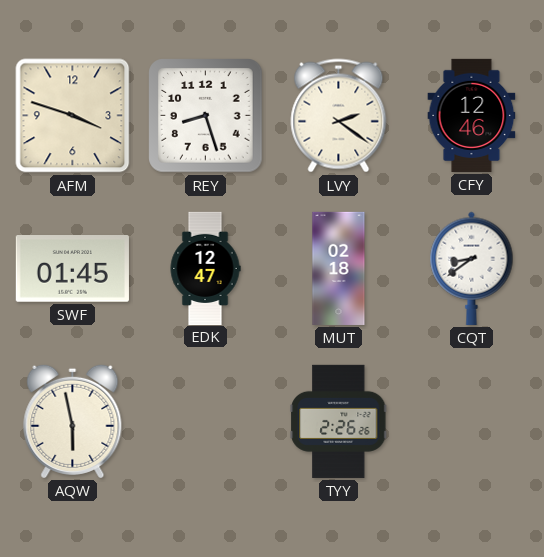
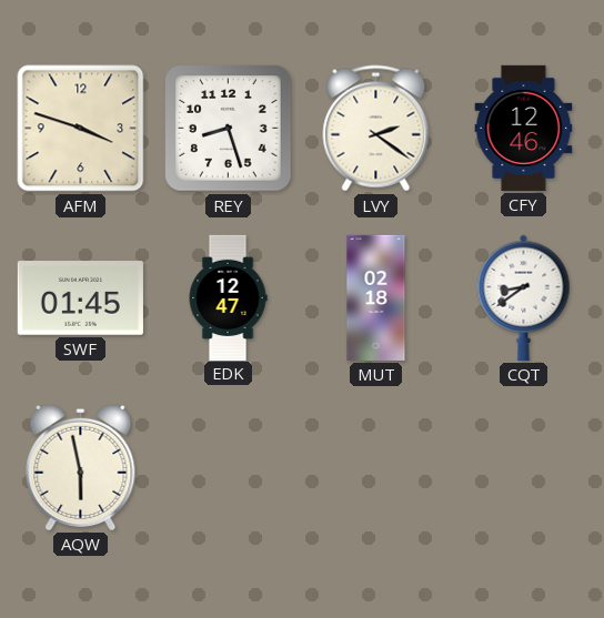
TYY: 2:26 -> none
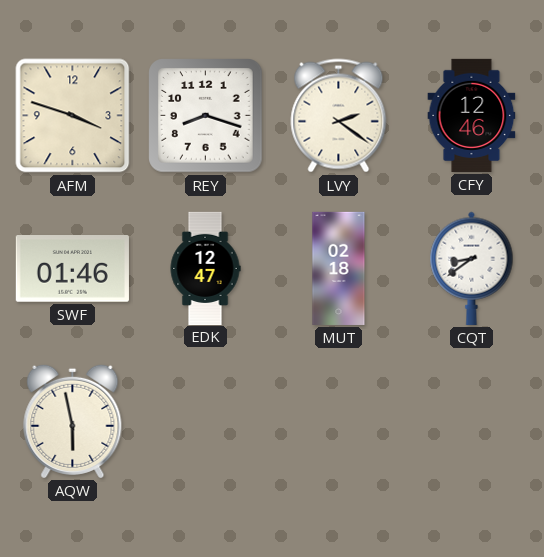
REY: 8:27 -> 8:18
SWF: 01:45 -> 01:46
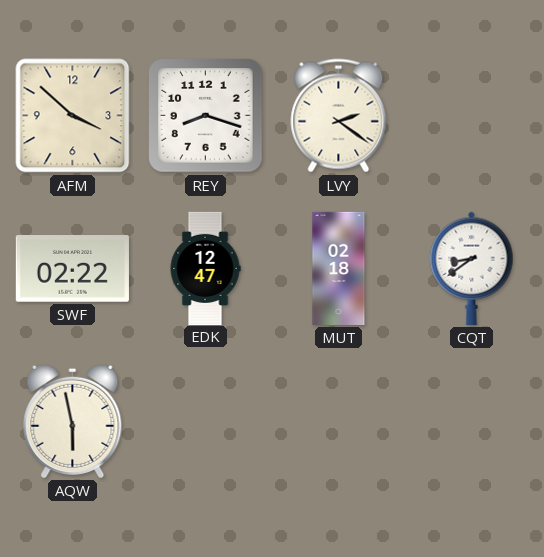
AFM: 3:48 -> 3:52
CFY: 12:46 -> none
SWF: 01:46 -> 02:22
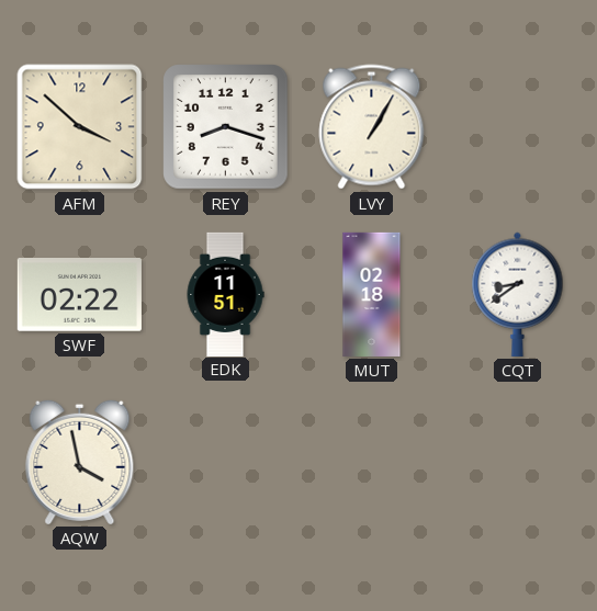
LVY: 2:21 -> 1:05
EDK: 12:47 -> 11:51
AQW: 5:58 -> 3:58
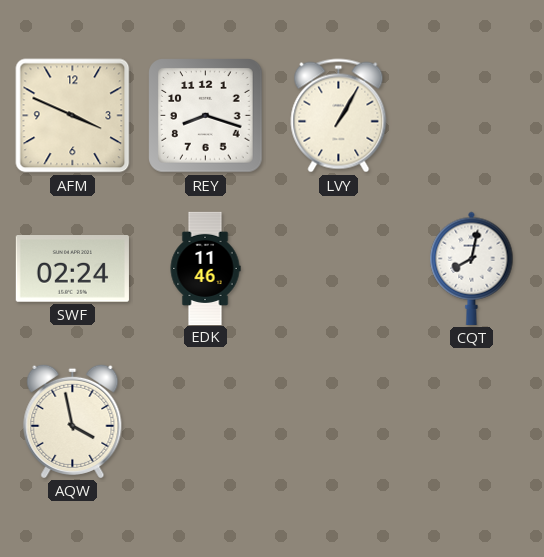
AFM: 3:52 -> 3:49
SWF: 02:22 -> 02:24
EDK: 11:51 -> 11:46
MUT: 02:18 -> none
CQT: 8:39 -> 8:02
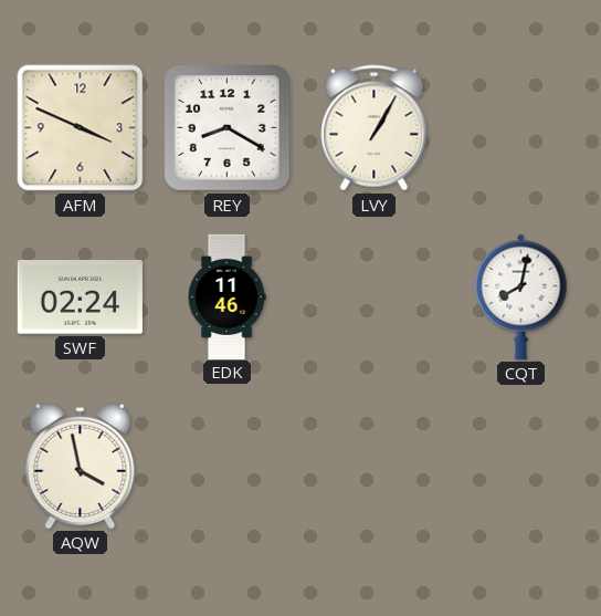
REY: 8:18 -> 8:20
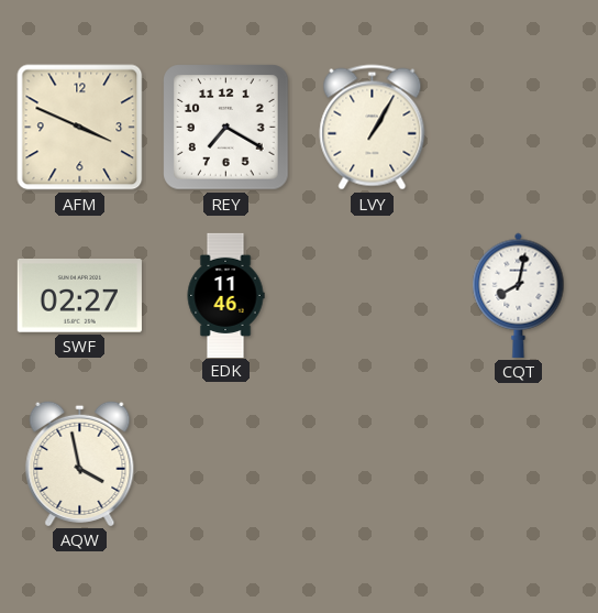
REY: 8:20 -> 7:20
SWF: 02:24 -> 02:27
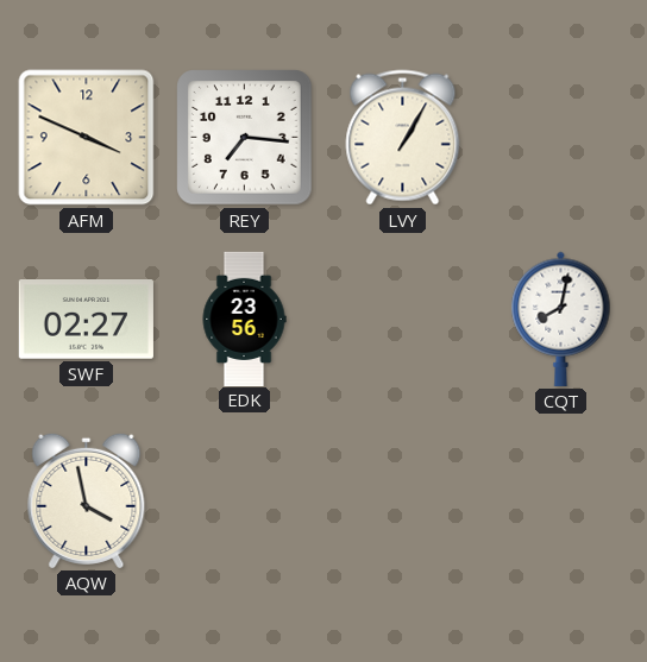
REY: 7:20 -> 7:16
EDK: 11:46 -> 23:56
